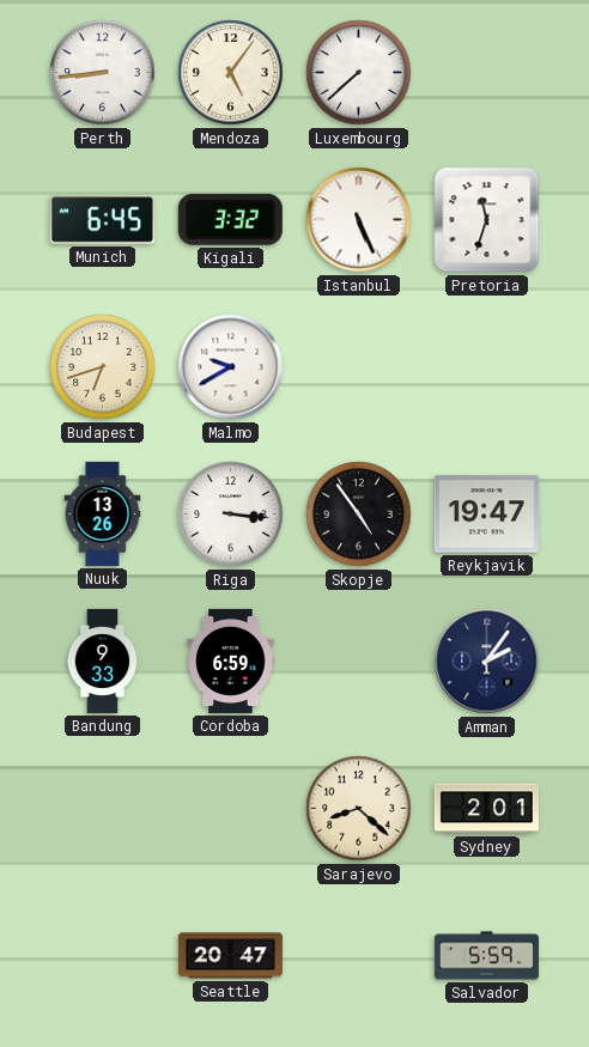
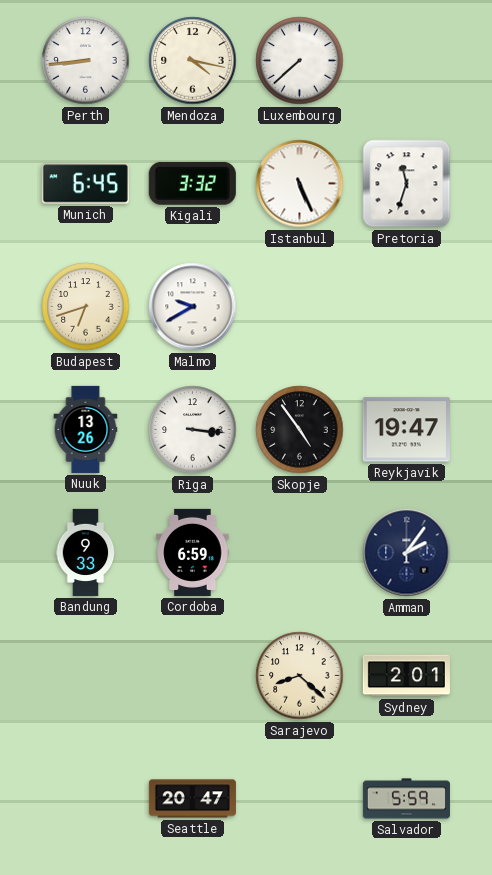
Mendoza: 5:06 -> 4:17
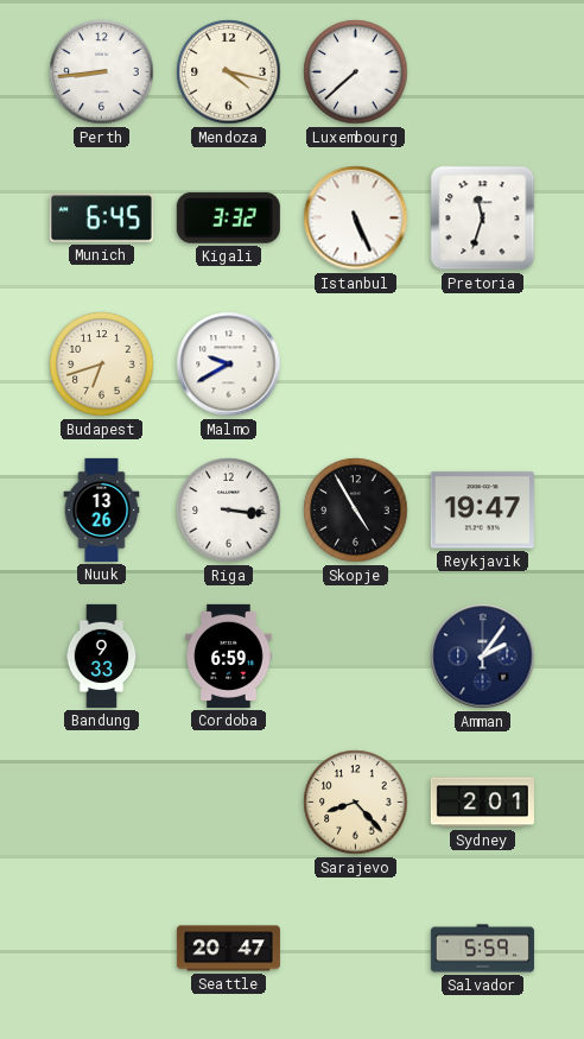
Skopje: 4:54 -> 4:55
Sarajevo: 8:22 -> 8:23
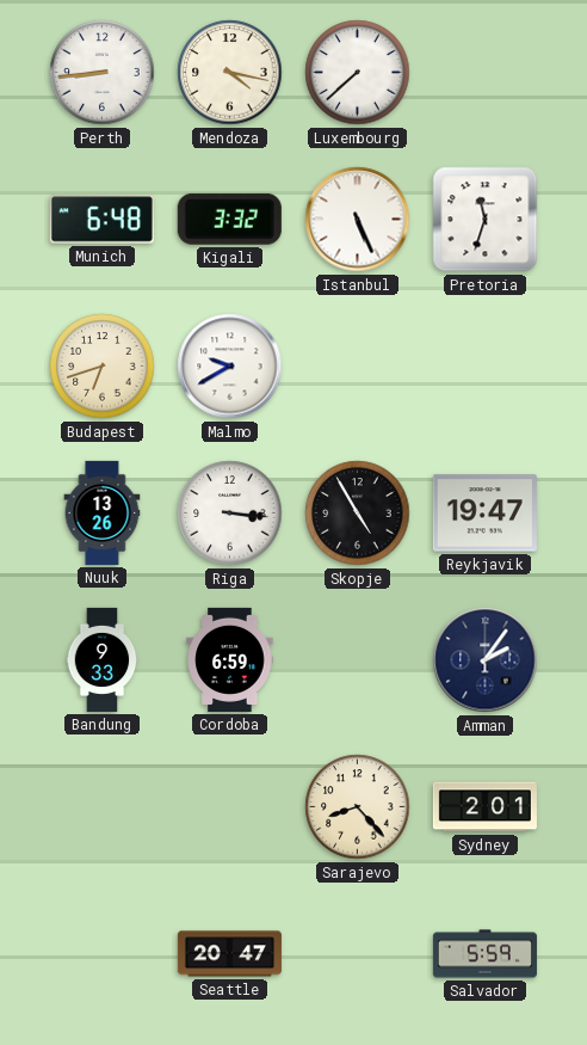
Munich: 6:45 -> 6:48
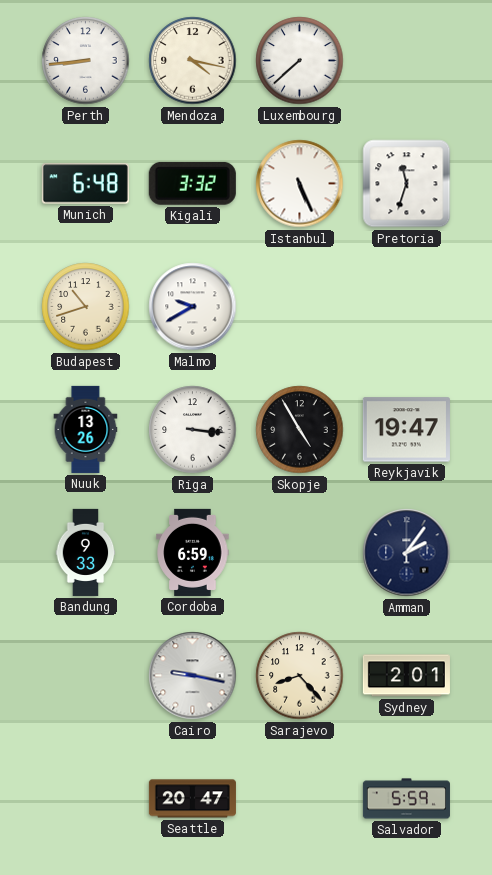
Budapest: 6:42 -> 10:42
Cairo: none -> 9:17
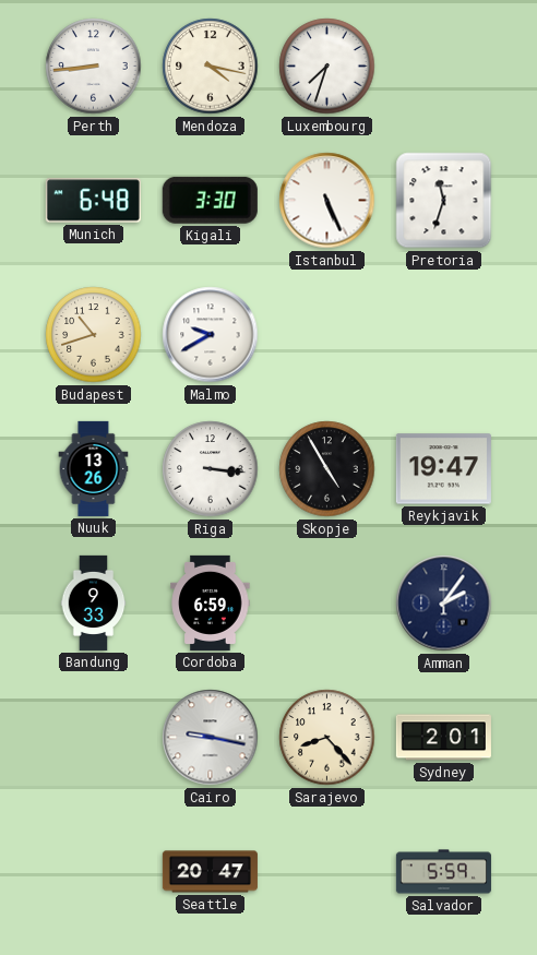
Luxembourg: 7:38 -> 7:33
Kigali: 3:32 -> 3:30
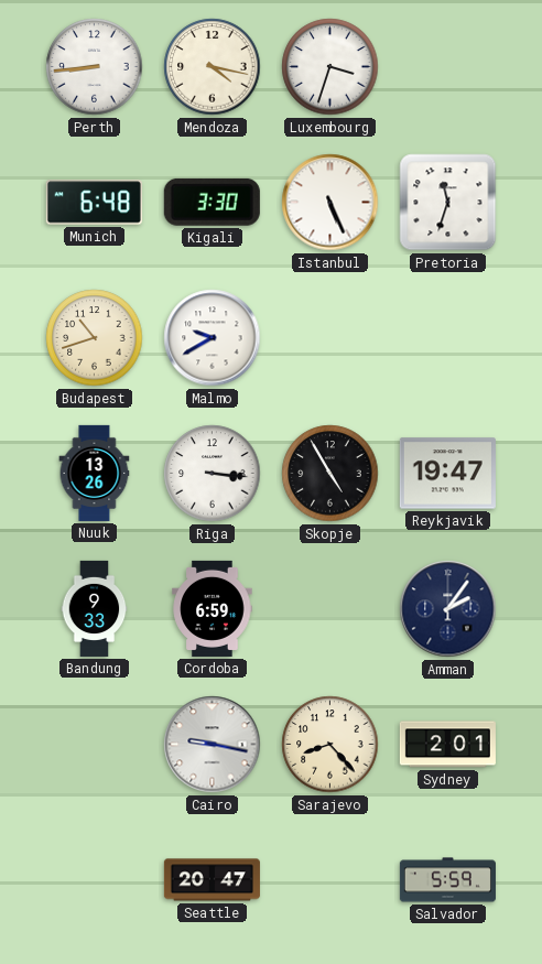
Luxembourg: 7:33 -> 3:33
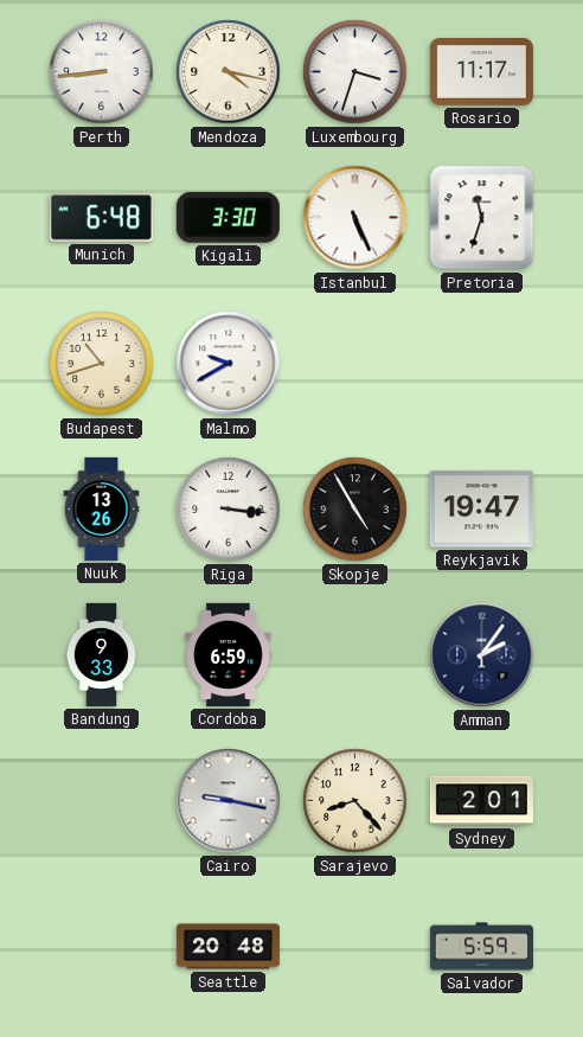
Rosario: none -> 11:17
Seattle: 20:47 -> 20:48
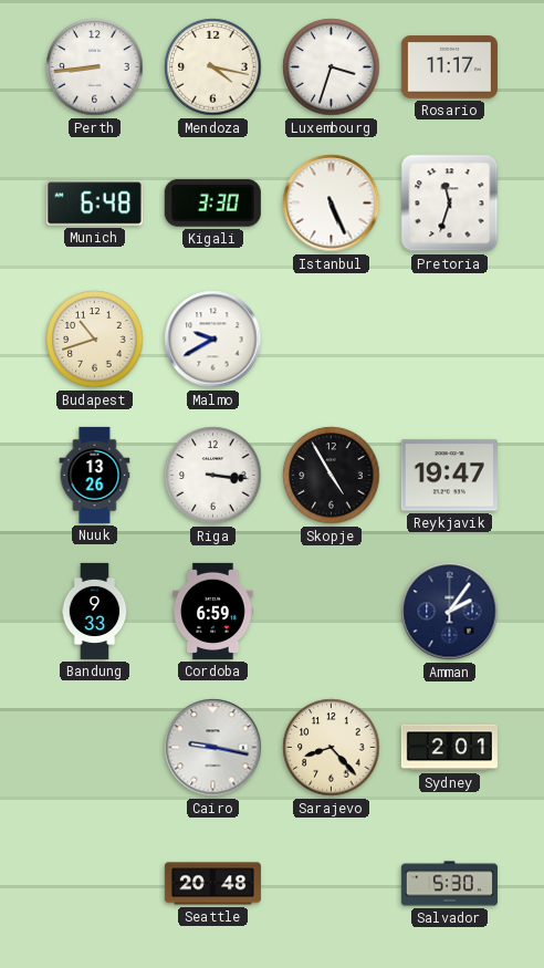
Salvador: 5:59 -> 5:30
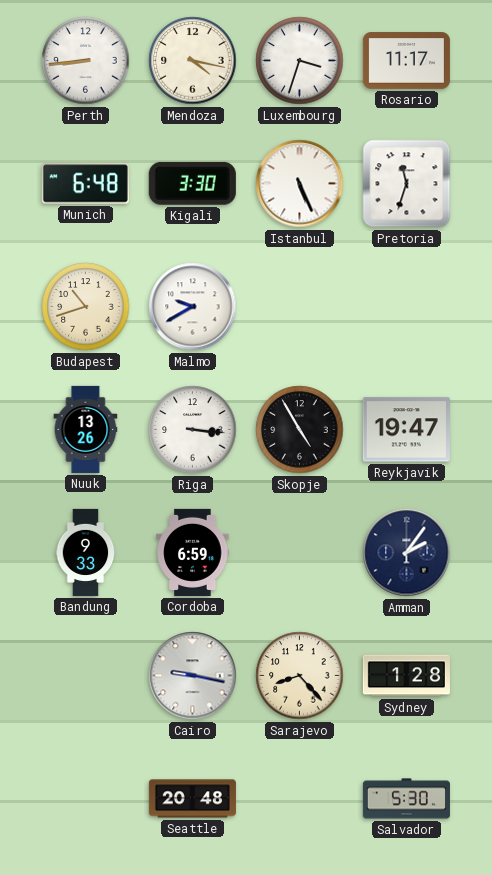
Sydney: 2:01 -> 1:28
